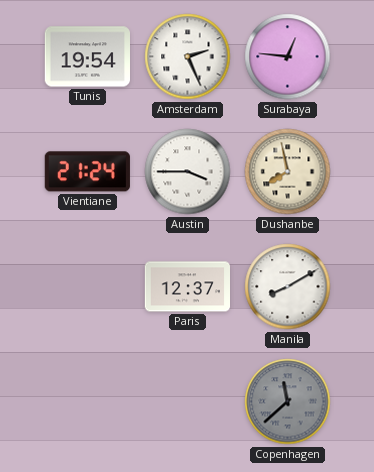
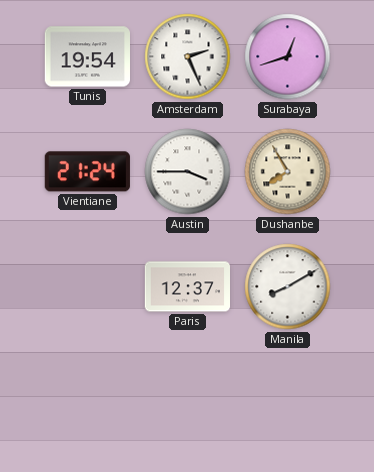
Surabaya: 12:46 -> 12:42
Dushanbe: 7:58 -> 7:55
Copenhagen: 11:38 -> none
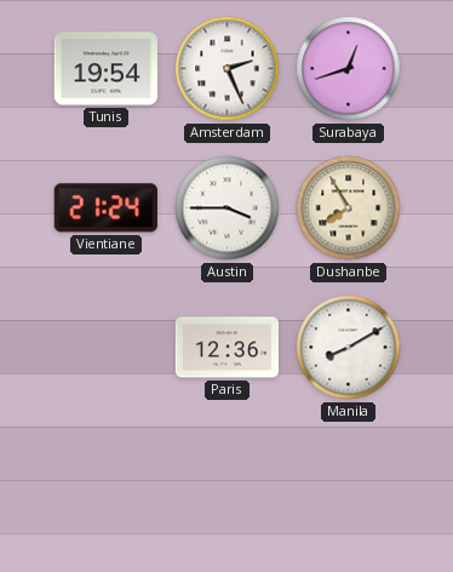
Paris: 12:37 -> 12:36
